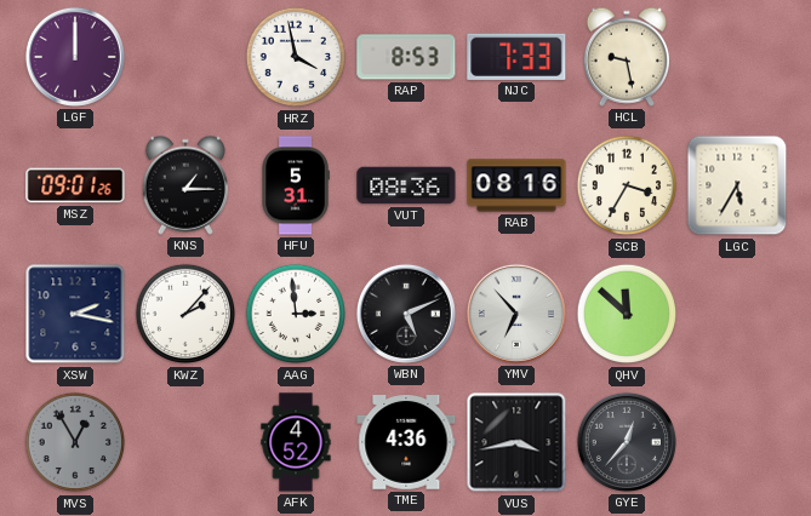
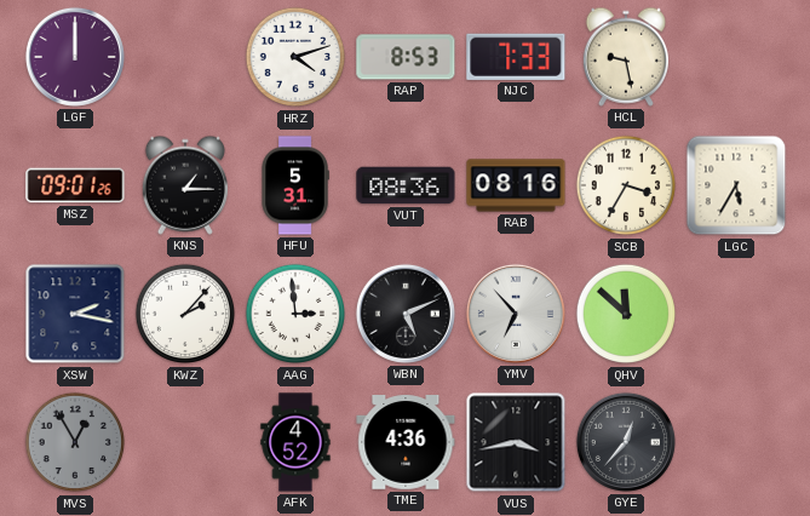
HRZ: 3:58 -> 4:12
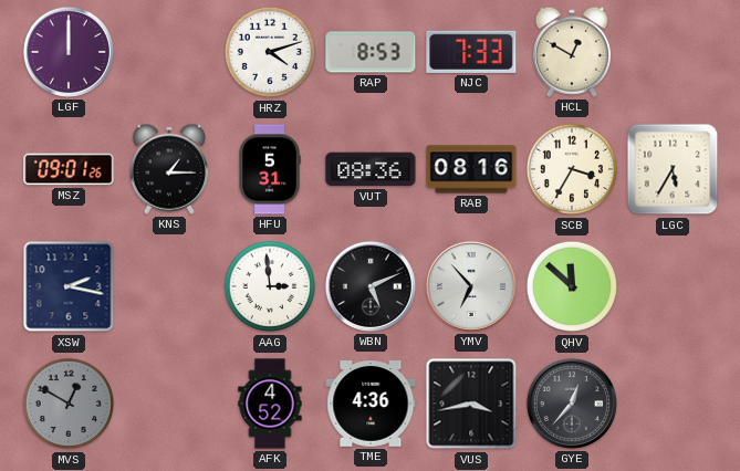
HCL: 9:28 -> 12:50
KWZ: 2:07 -> none
MVS: 12:55 -> 12:50
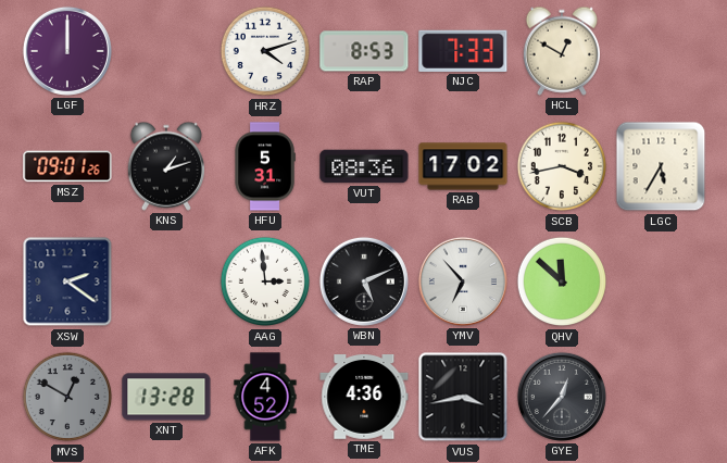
KNS: 1:15 -> 1:12
RAB: 08:16 -> 17:02
SCB: 3:35 -> 3:43
XSW: 2:17 -> 2:21
XNT: none -> 13:28
